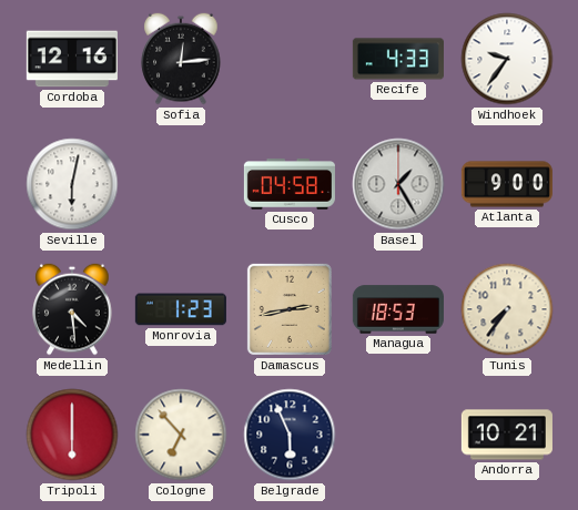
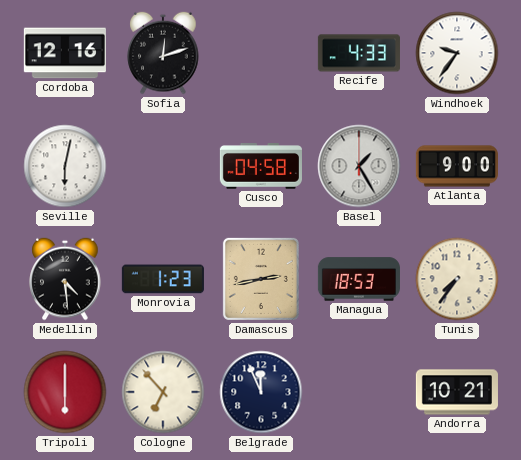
Sofia: 12:14 -> 12:12
Belgrade: 5:56 -> 11:56
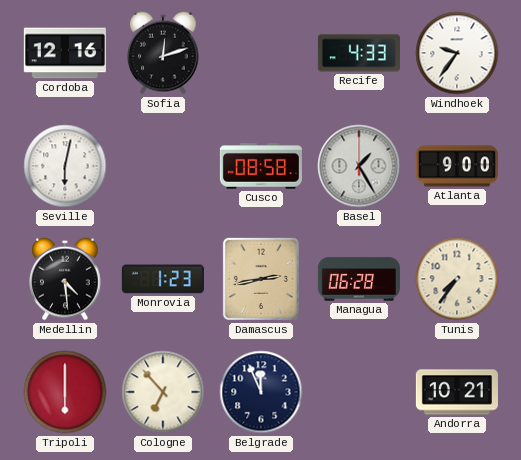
Cusco: 04:58 -> 08:58
Managua: 18:53 -> 06:28
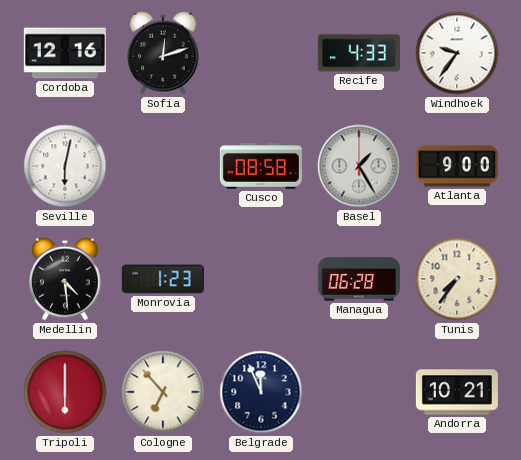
Damascus: 2:43 -> none
